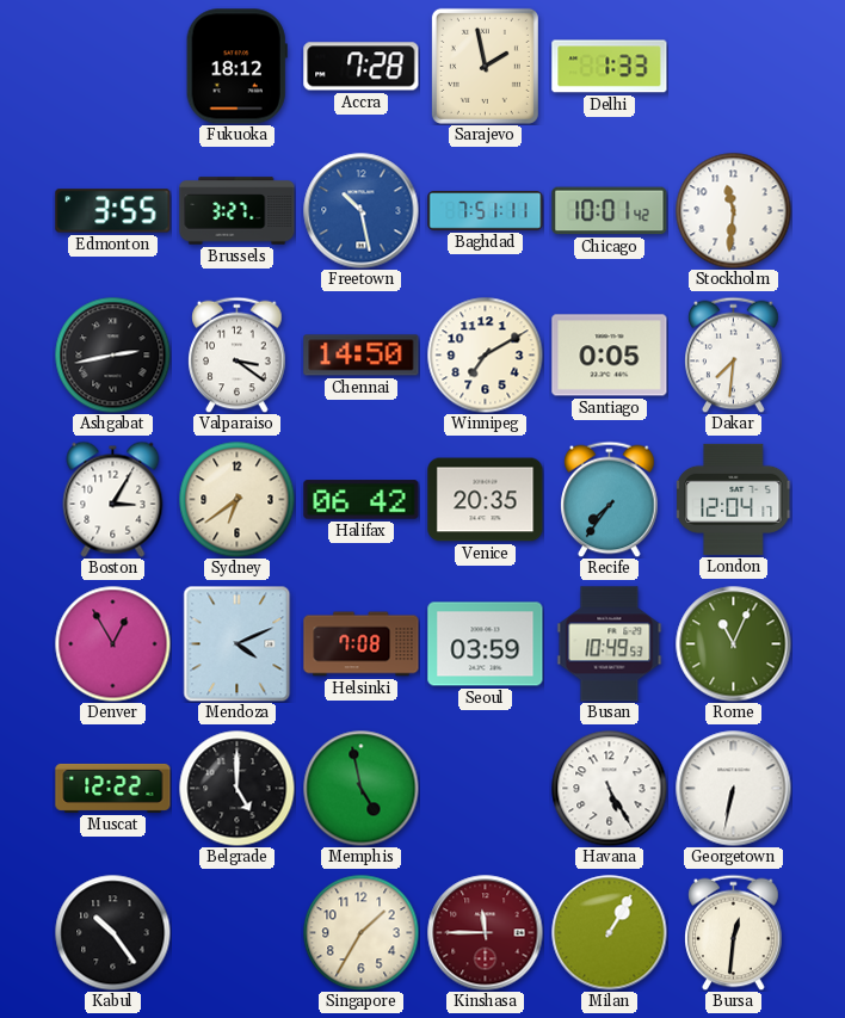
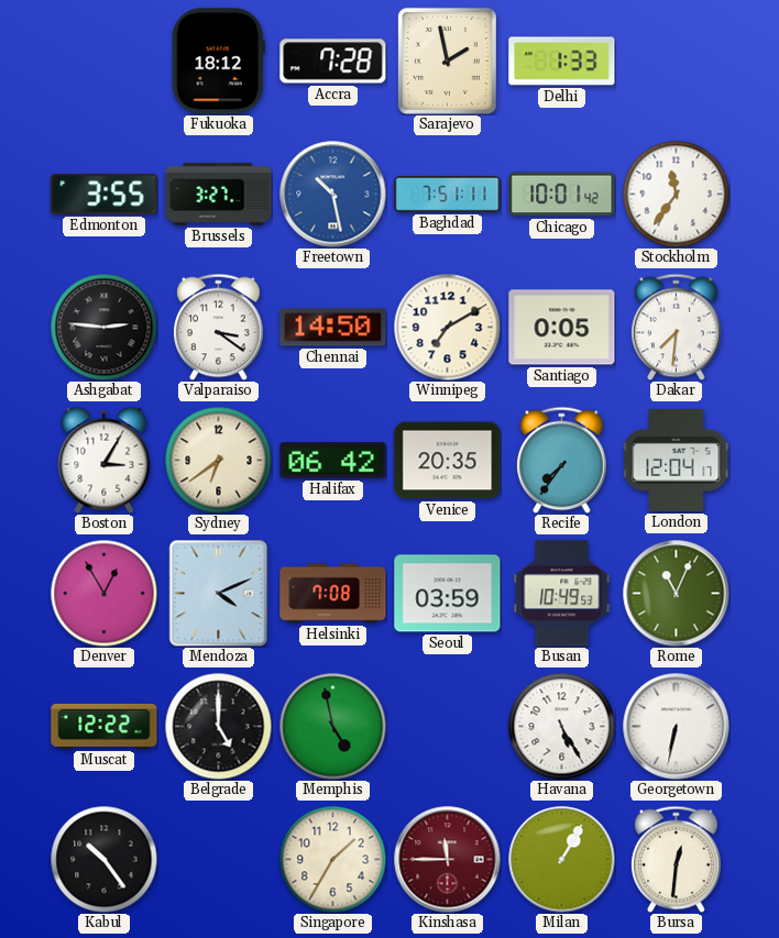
Stockholm: 11:31 -> 11:36
Ashgabat: 2:43 -> 2:46
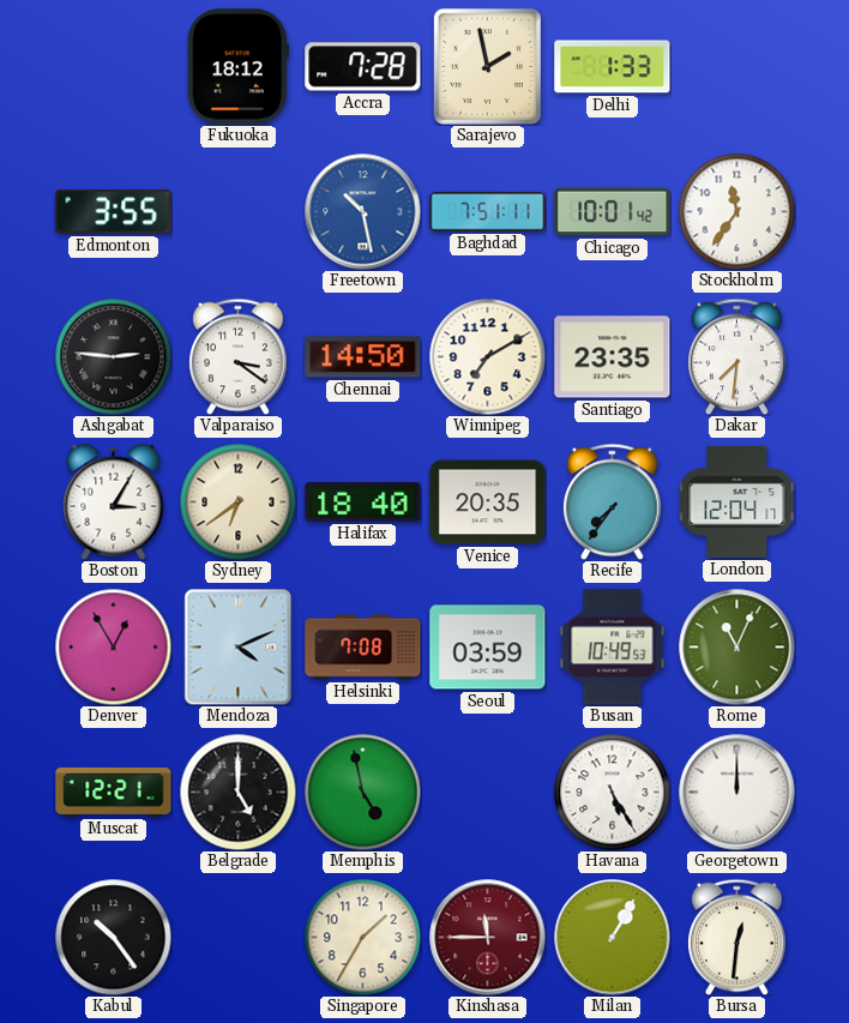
Brussels: 3:27 -> none
Santiago: 0:05 -> 23:35
Halifax: 06:42 -> 18:40
Muscat: 12:22 -> 12:21
Georgetown: 6:32 -> 12:00
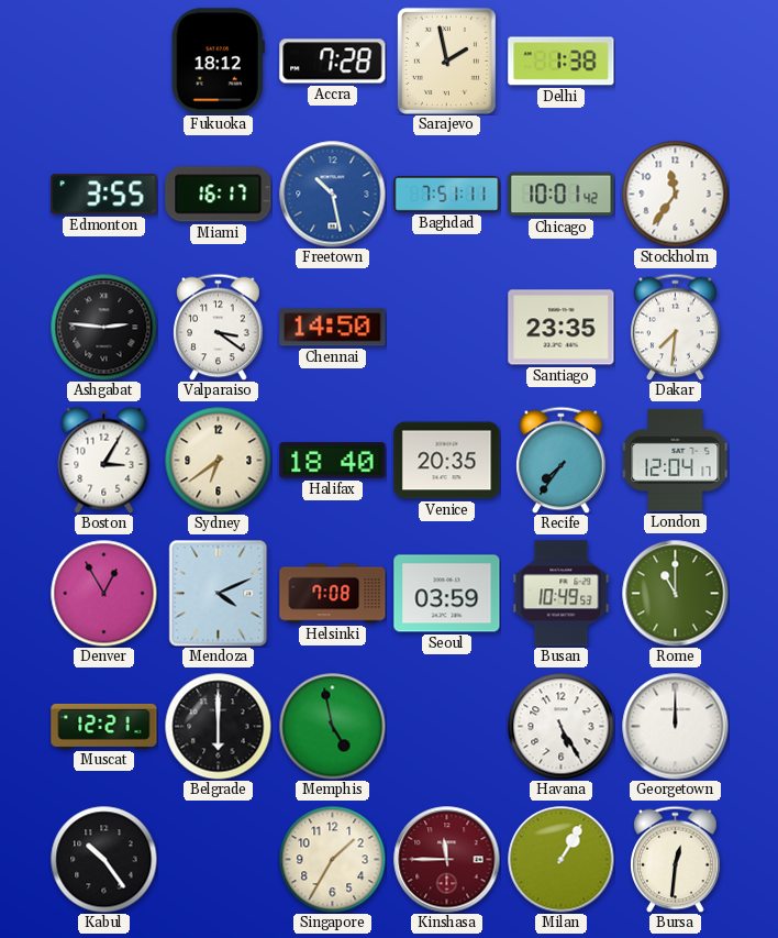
Delhi: 1:33 -> 1:38
Miami: none -> 16:17
Winnipeg: 7:10 -> none
Rome: 11:04 -> 11:00
Belgrade: 5:00 -> 6:00
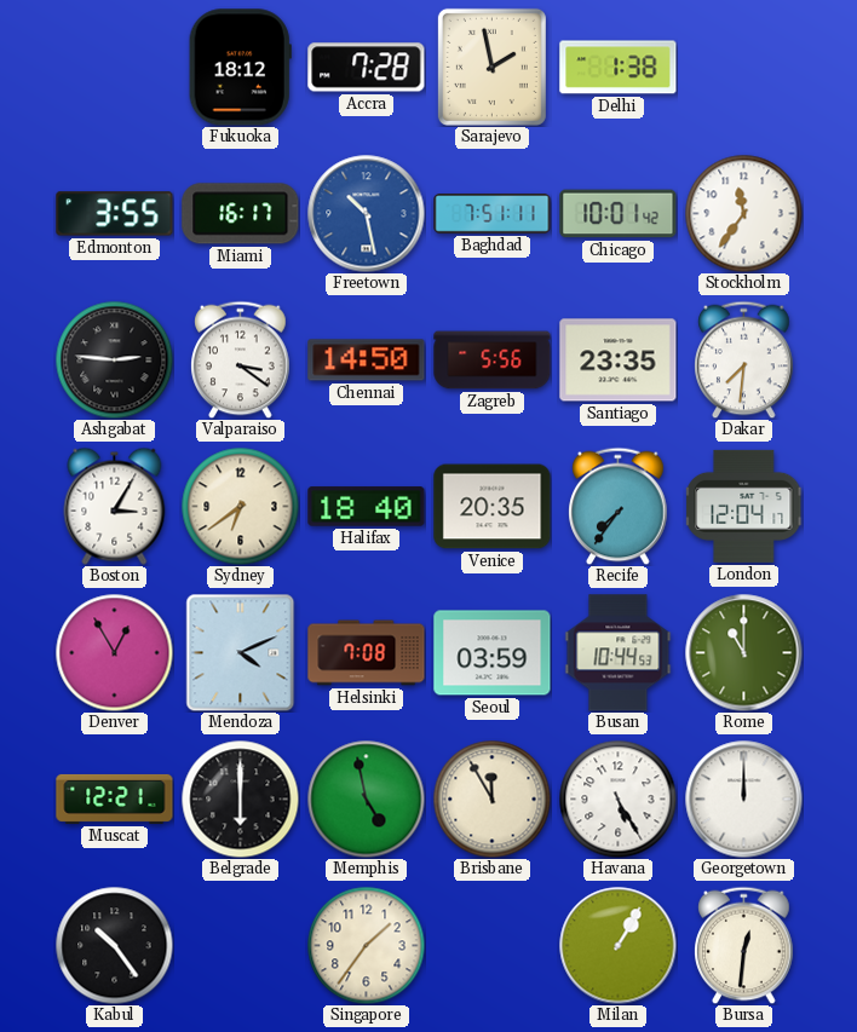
Zagreb: none -> 5:56
Busan: 10:49 -> 10:44
Brisbane: none -> 11:55
Singapore: 1:35 -> 1:36
Kinshasa: 11:45 -> none
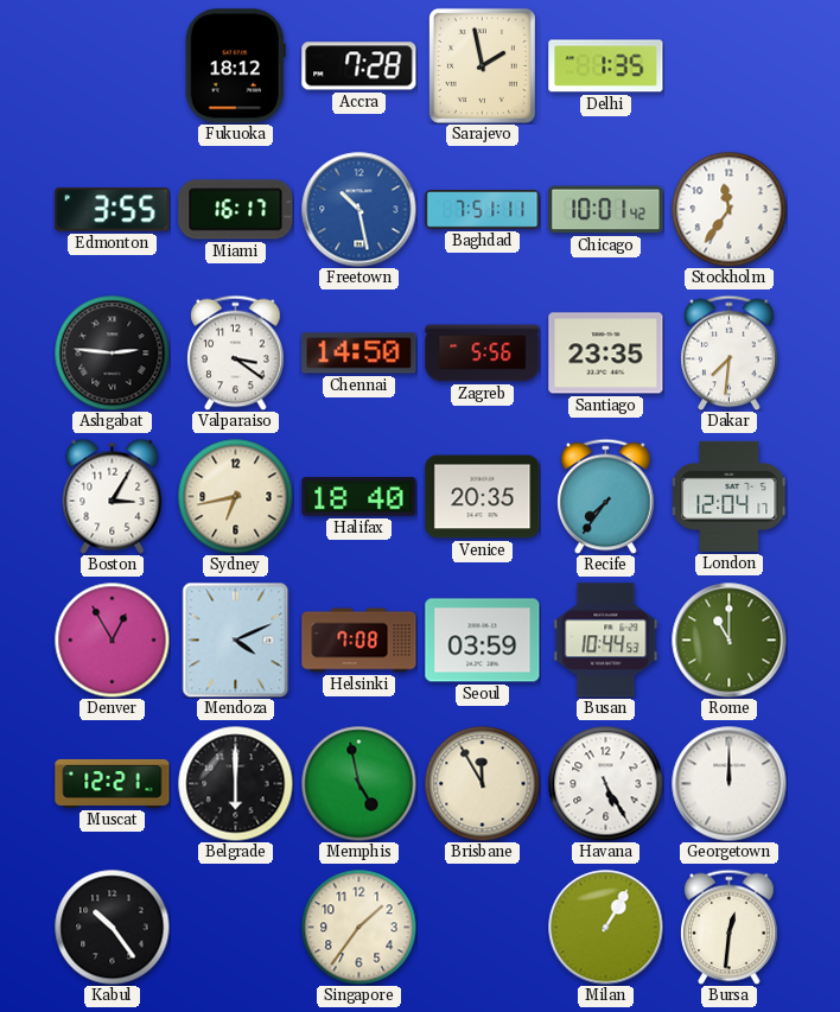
Delhi: 1:38 -> 1:35
Sydney: 6:39 -> 6:43
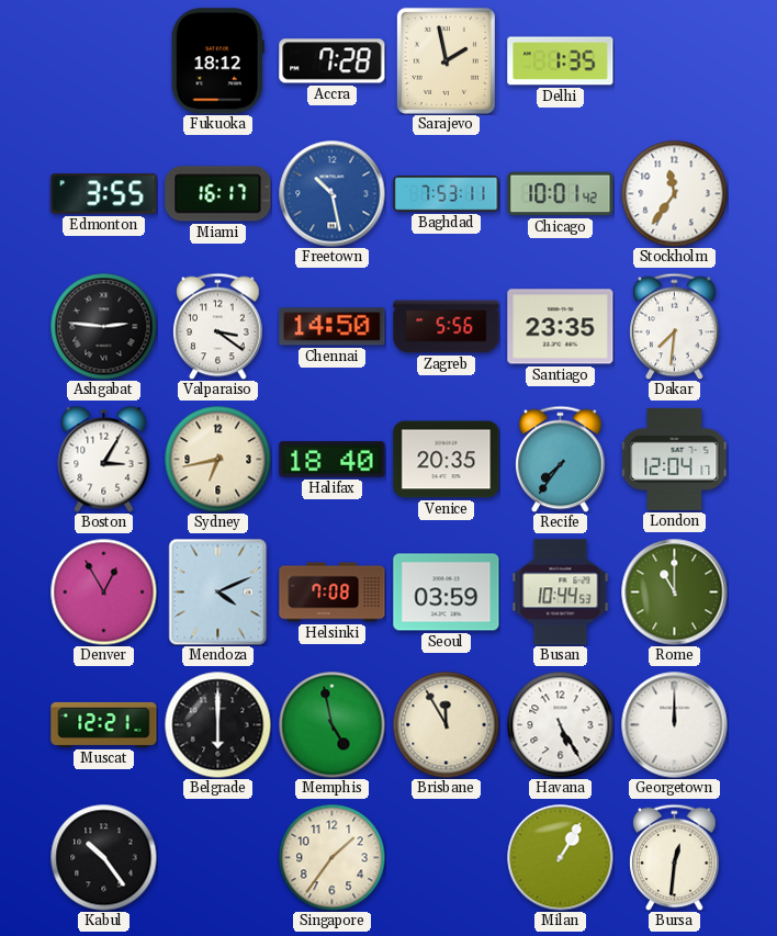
Baghdad: 7:51 -> 7:53
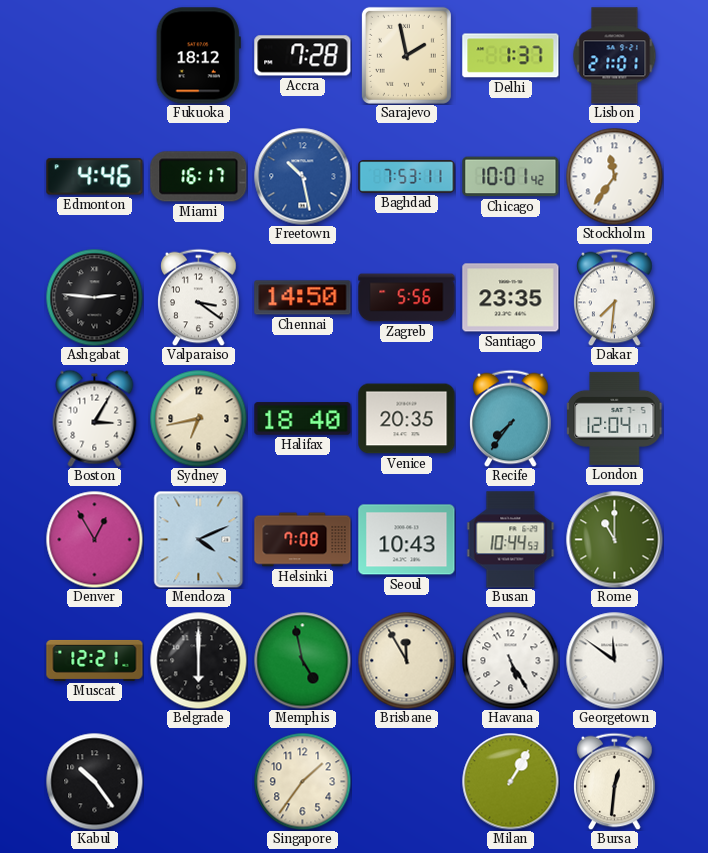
Delhi: 1:35 -> 1:37
Lisbon: none -> 21:01
Edmonton: 3:55 -> 4:46
Seoul: 03:59 -> 10:43
Georgetown: 12:00 -> 11:51
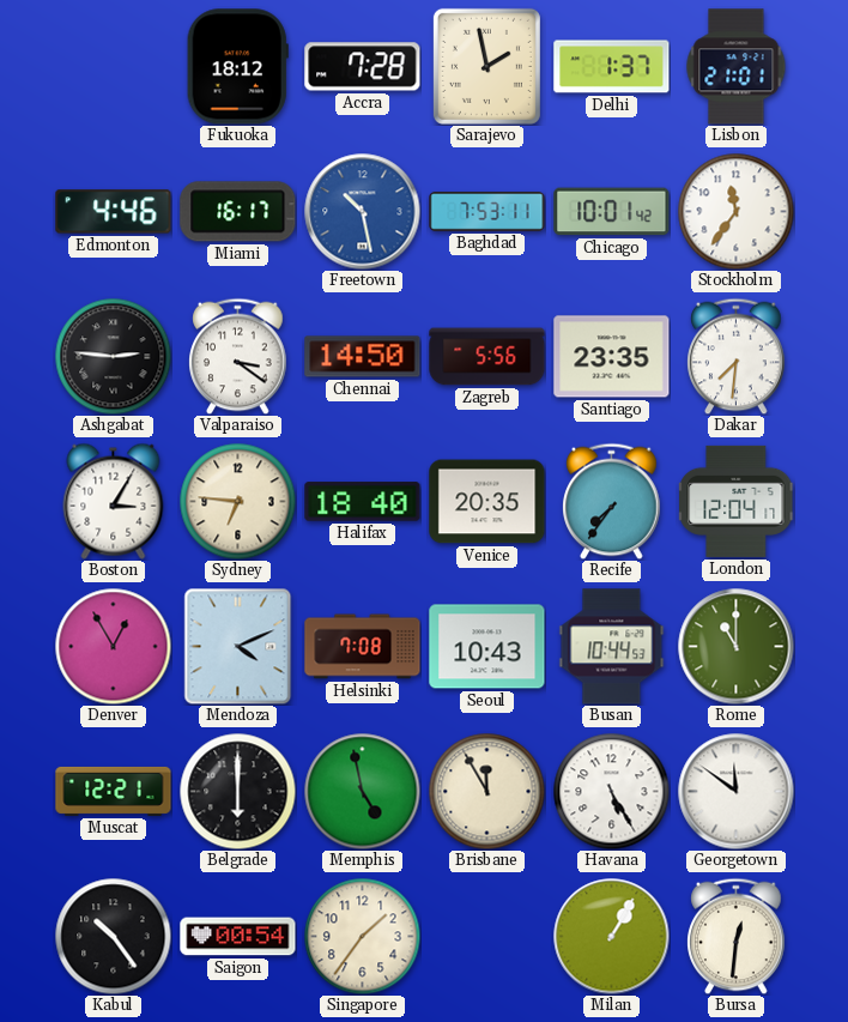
Sydney: 6:43 -> 6:46
Saigon: none -> 00:54
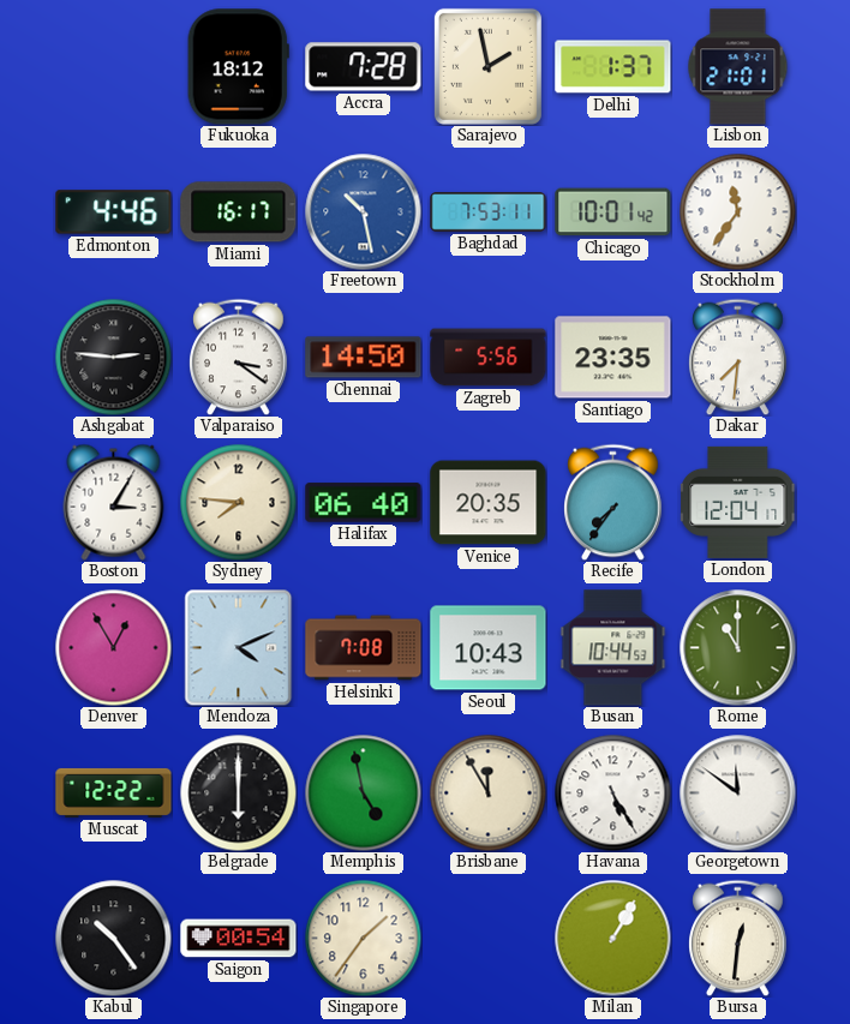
Sydney: 6:46 -> 7:46
Halifax: 18:40 -> 06:40
Muscat: 12:21 -> 12:22
